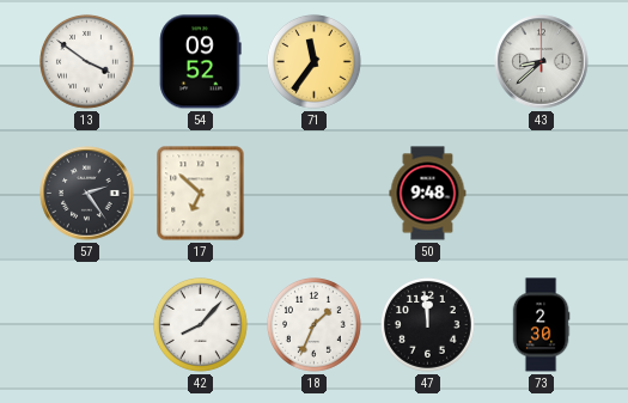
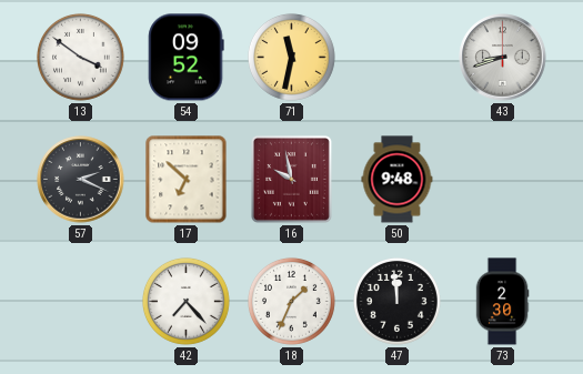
71: 11:36 -> 11:32
43: 8:38 -> 8:42
57: 2:24 -> 2:19
16: none -> 9:58
42: 8:07 -> 7:23
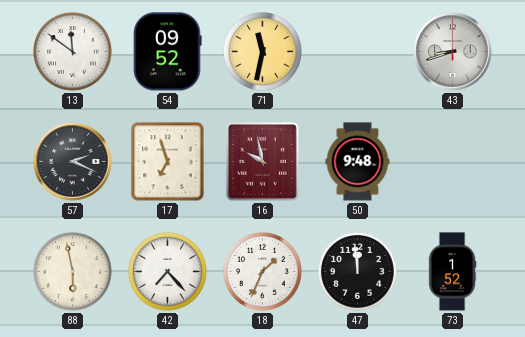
13: 3:51 -> 11:51
17: 6:52 -> 6:57
88: none -> 5:58
73: 2:30 -> 1:52
